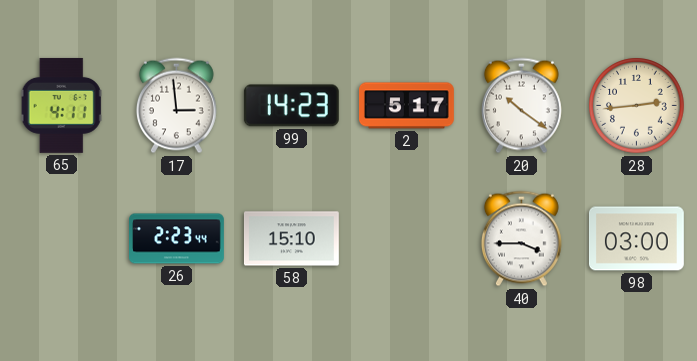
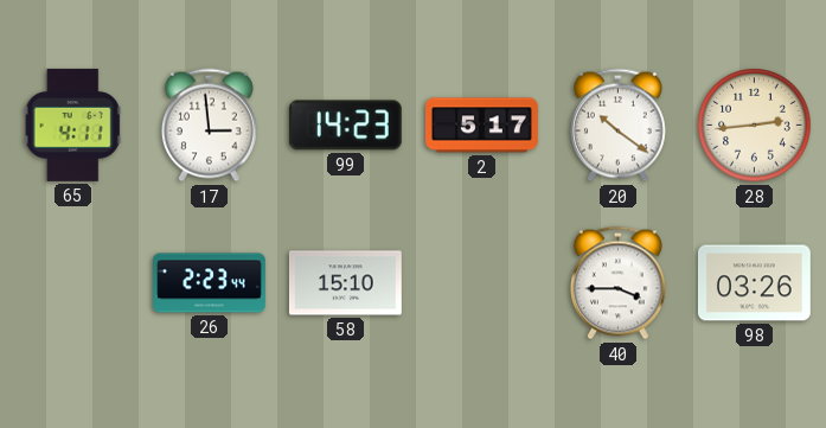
98: 03:00 -> 03:26
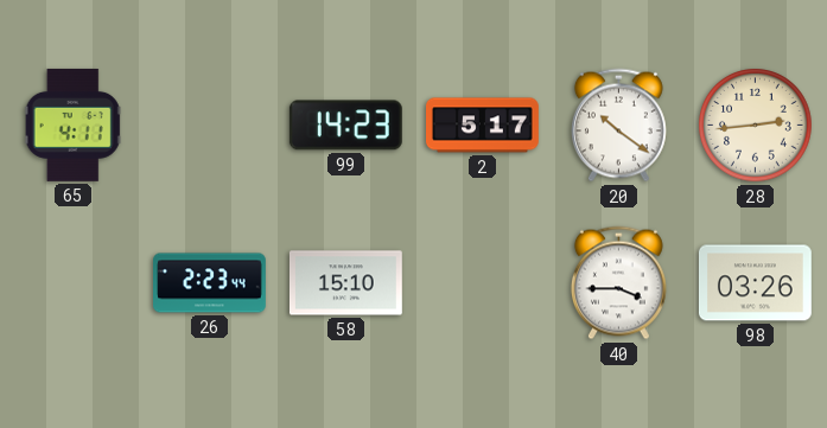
17: 2:59 -> none
